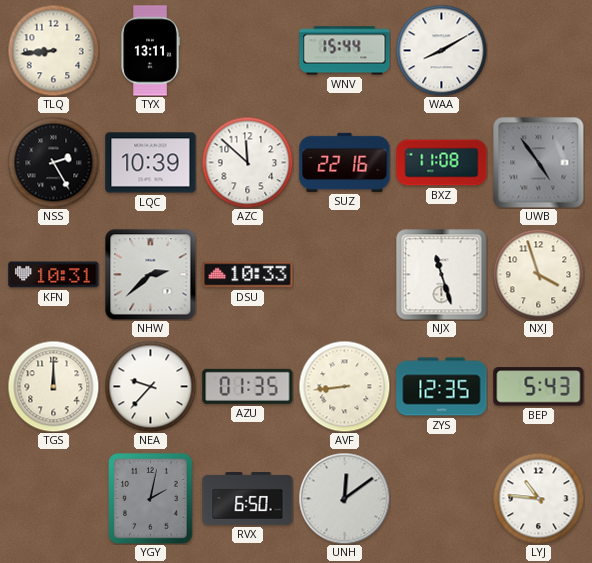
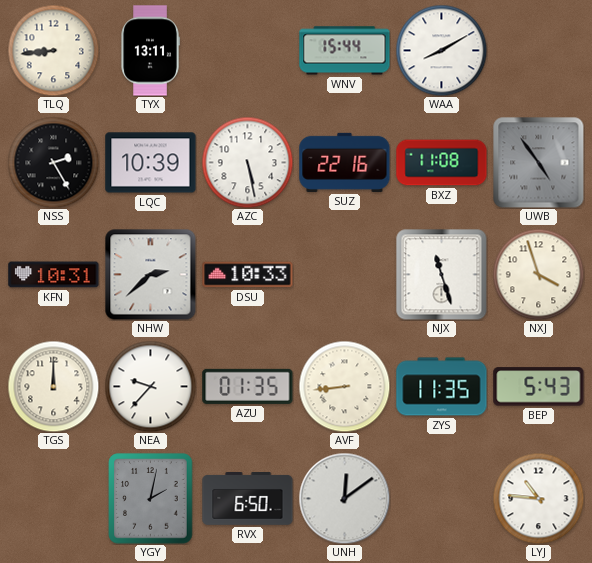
AZC: 11:52 -> 5:28
ZYS: 12:35 -> 11:35
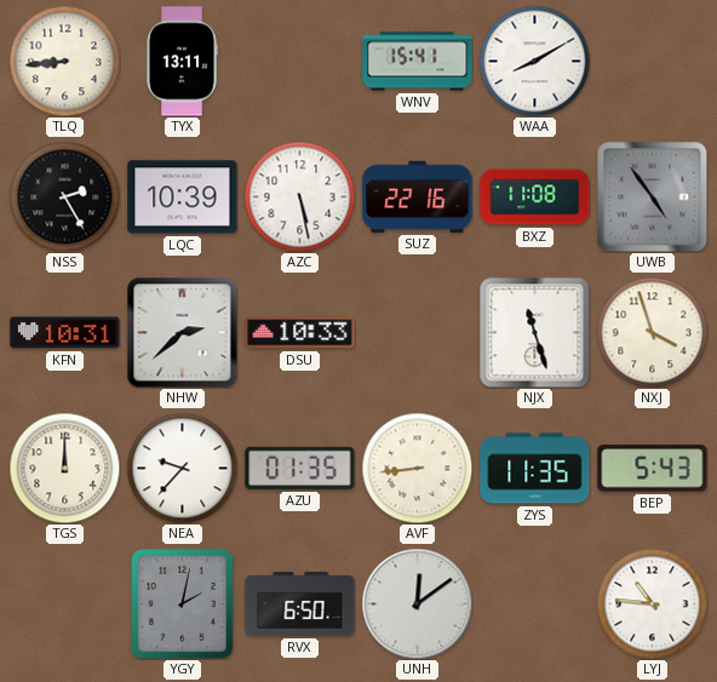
WNV: 15:44 -> 15:41
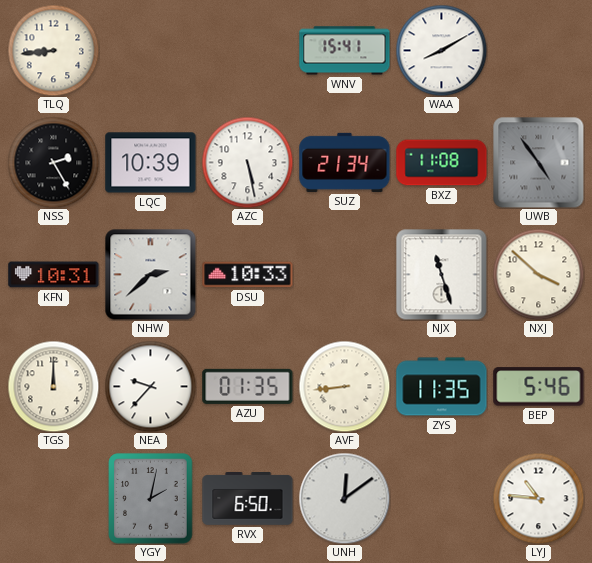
TYX: 13:11 -> none
SUZ: 22:16 -> 21:34
NXJ: 3:57 -> 3:52
BEP: 5:43 -> 5:46
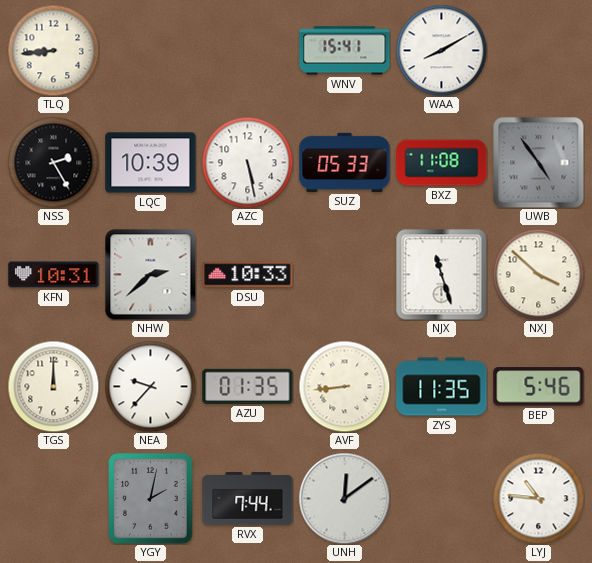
SUZ: 21:34 -> 05:33
RVX: 6:50 -> 7:44
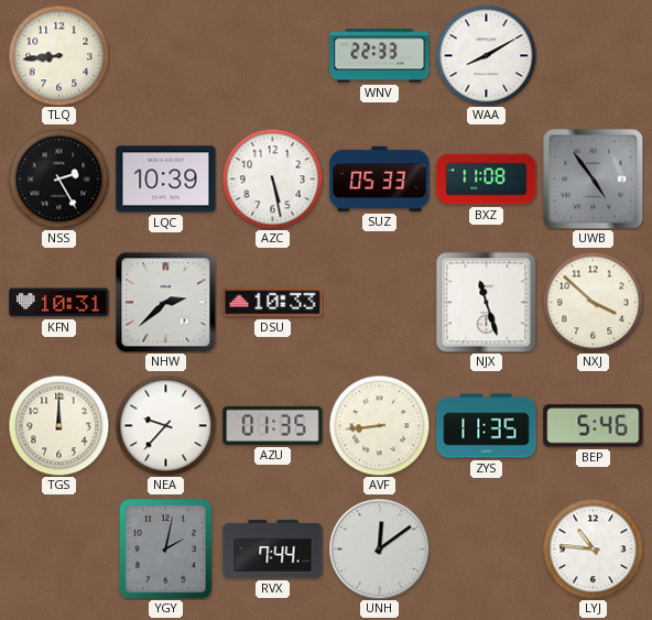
WNV: 15:41 -> 22:33
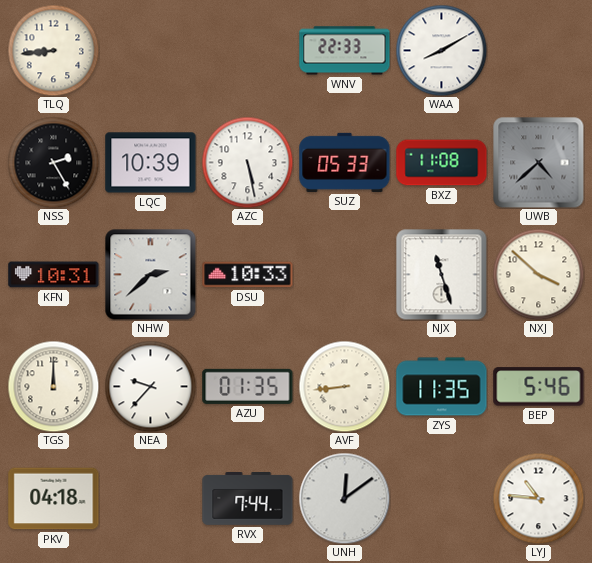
UWB: 4:54 -> 4:38
PKV: none -> 04:18
YGY: 2:02 -> none
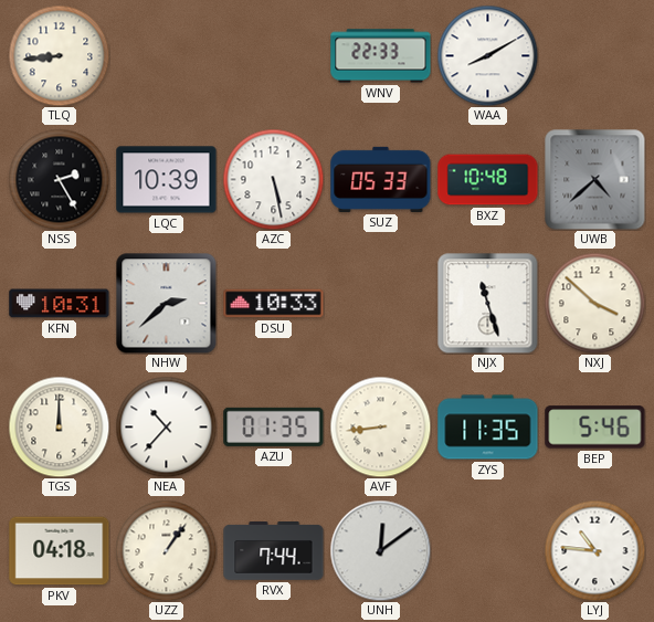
BXZ: 11:08 -> 10:48
NEA: 9:37 -> 10:37
UZZ: none -> 1:06
